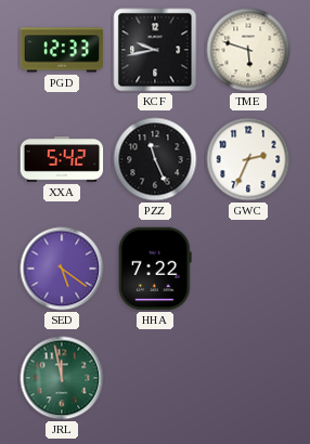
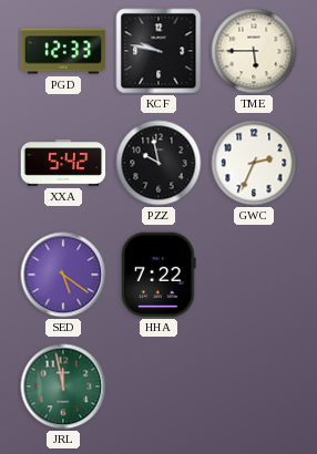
KCF: 9:43 -> 9:47
TME: 5:48 -> 5:45
PZZ: 11:26 -> 9:58
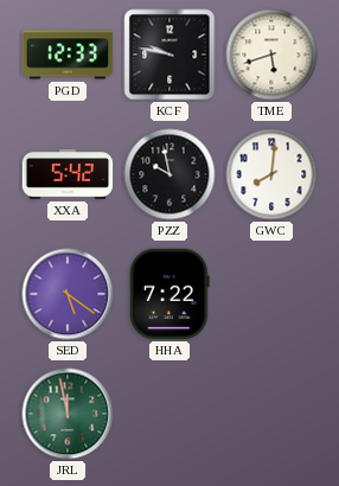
TME: 5:45 -> 5:42
GWC: 2:34 -> 8:01
